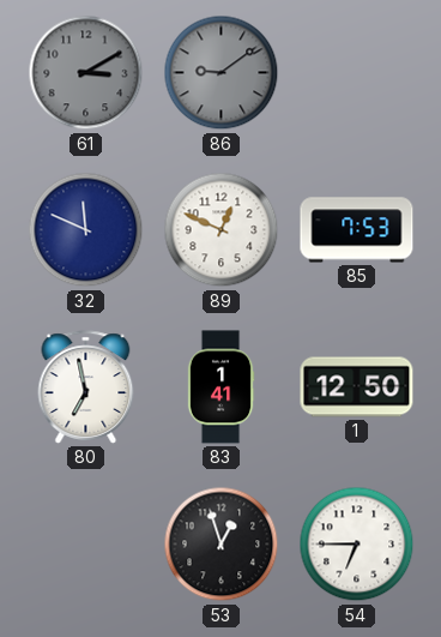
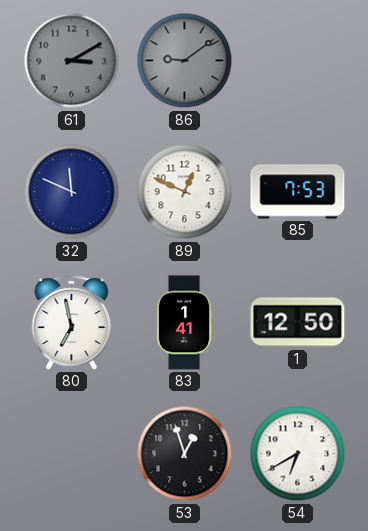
54: 6:45 -> 6:40
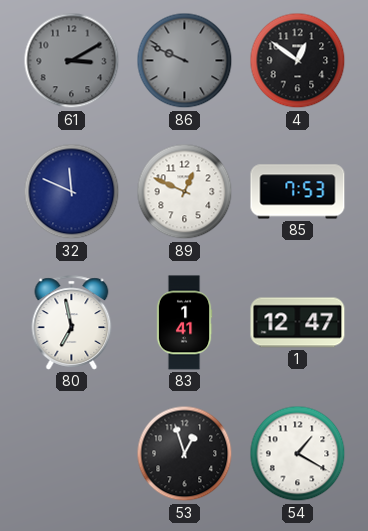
86: 9:09 -> 9:49
4: none -> 12:51
1: 12:50 -> 12:47
54: 6:40 -> 1:20
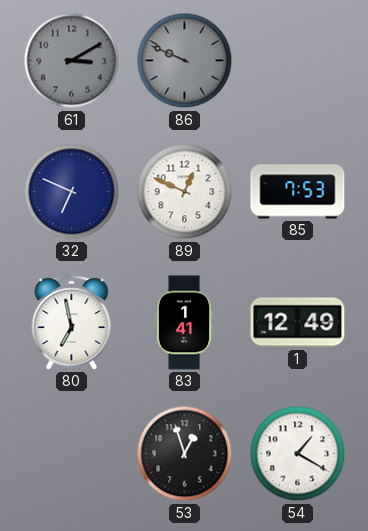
4: 12:51 -> none
32: 11:49 -> 6:49
1: 12:47 -> 12:49
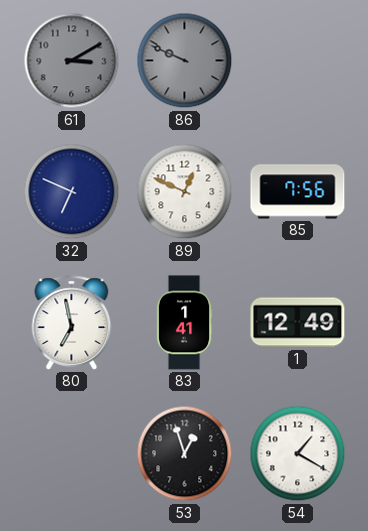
85: 7:53 -> 7:56
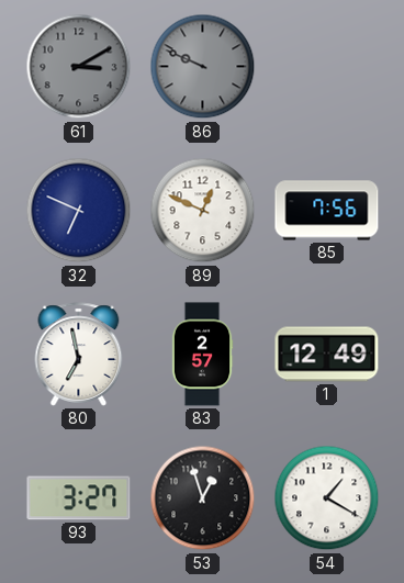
83: 1:41 -> 2:57
93: none -> 3:27
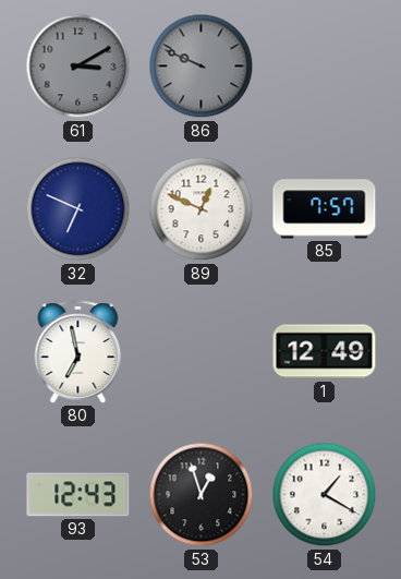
85: 7:56 -> 7:57
83: 2:57 -> none
93: 3:27 -> 12:43
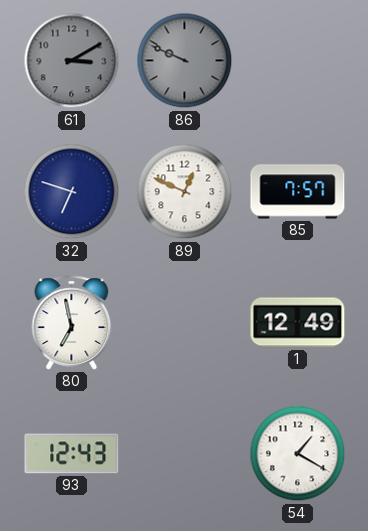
32: 6:49 -> 6:48
53: 12:57 -> none
